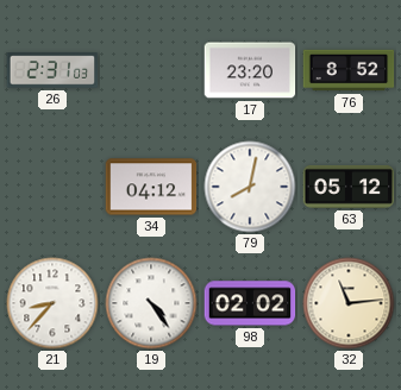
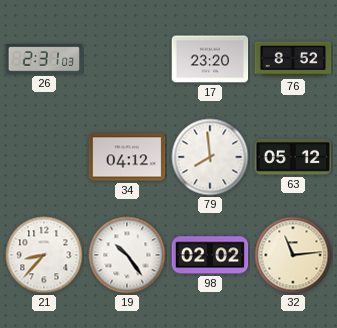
79: 8:02 -> 7:59
19: 4:24 -> 10:24
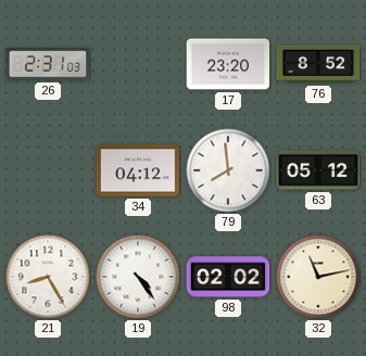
21: 8:37 -> 8:25
19: 10:24 -> 4:24
32: 11:14 -> 11:13
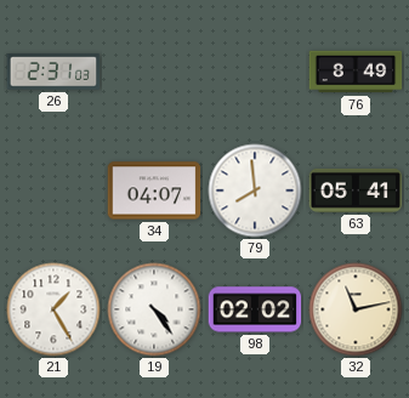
17: 23:20 -> none
76: 8:52 -> 8:49
34: 04:12 -> 04:07
63: 05:12 -> 05:41
21: 8:25 -> 1:25
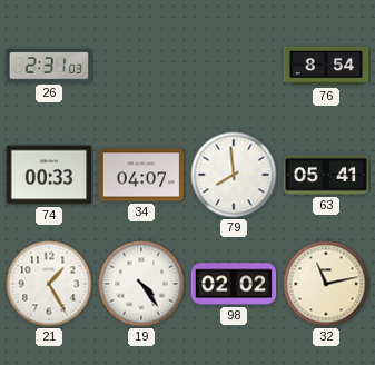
76: 8:49 -> 8:54
74: none -> 00:33
